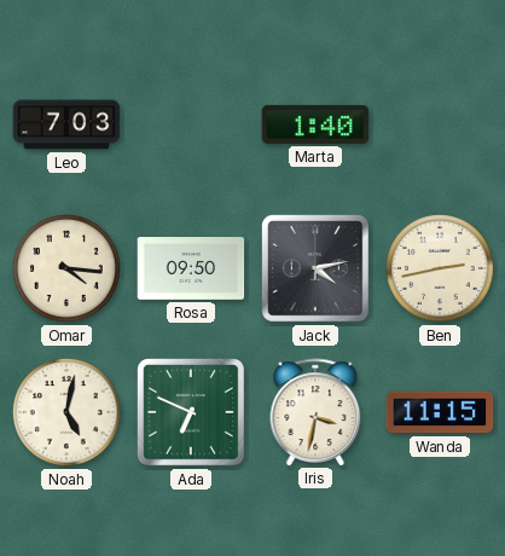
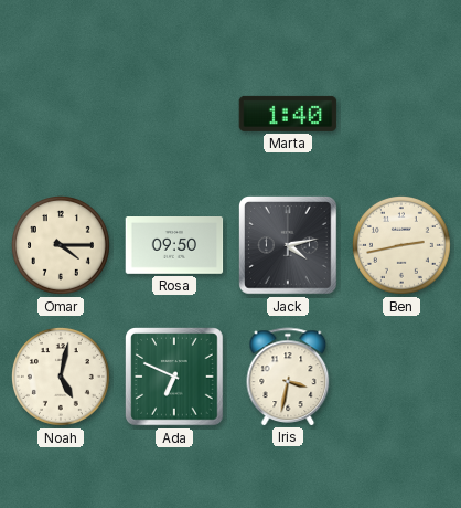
Leo: 7:03 -> none
Omar: 4:16 -> 4:15
Wanda: 11:15 -> none
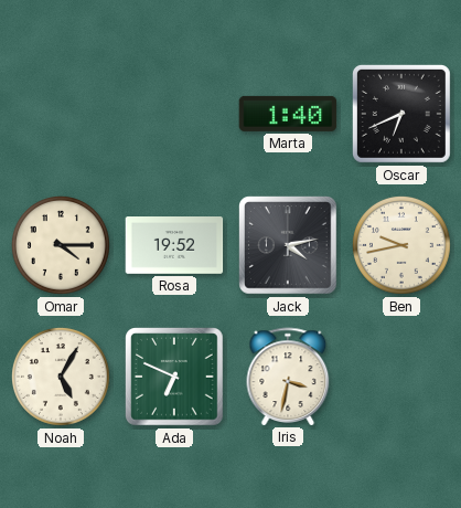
Oscar: none -> 6:41
Rosa: 09:50 -> 19:52
Ben: 2:43 -> 9:43
Noah: 5:02 -> 5:05
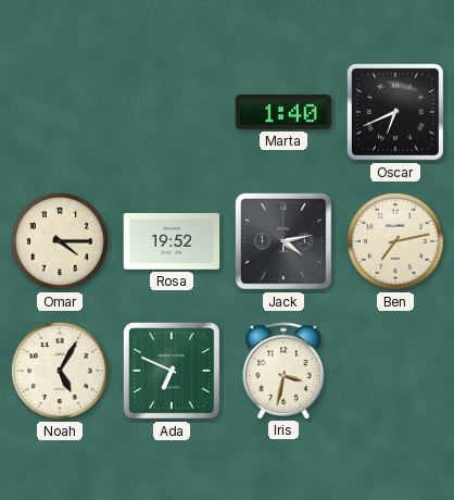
Ben: 9:43 -> 7:13
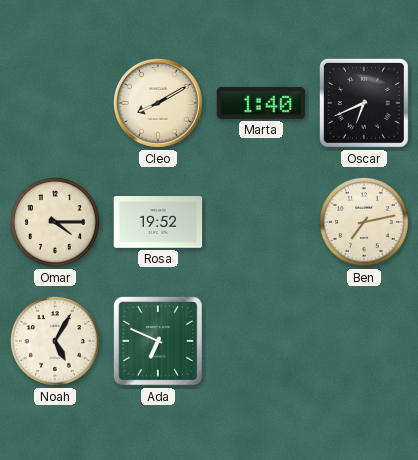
Cleo: none -> 8:10
Jack: 4:13 -> none
Iris: 3:32 -> none
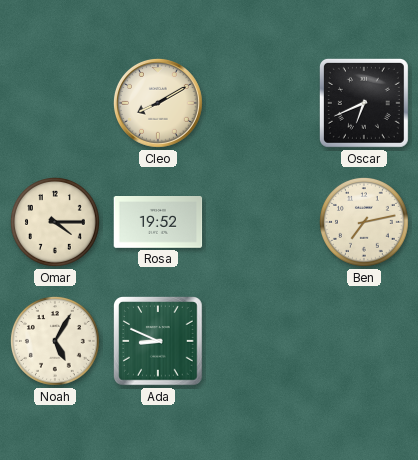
Marta: 1:40 -> none
Ada: 6:49 -> 8:49
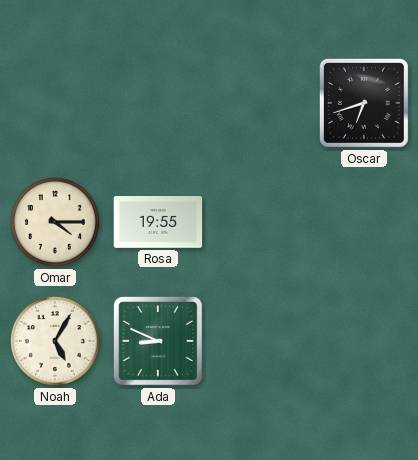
Cleo: 8:10 -> none
Oscar: 6:41 -> 6:42
Rosa: 19:52 -> 19:55
Ben: 7:13 -> none
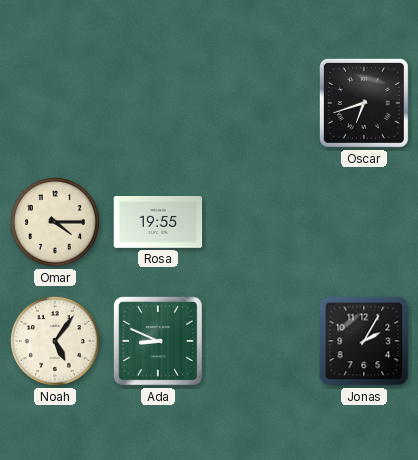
Noah: 5:05 -> 5:06
Jonas: none -> 2:05
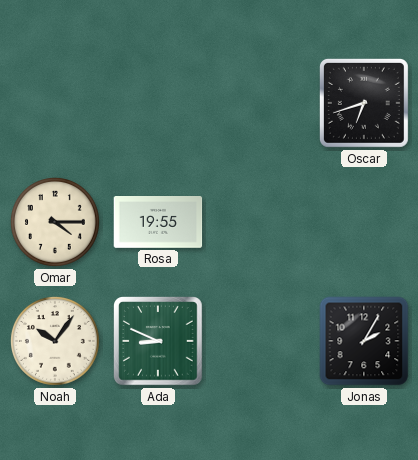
Noah: 5:06 -> 10:06
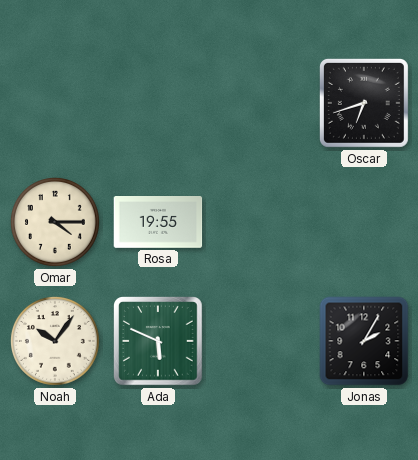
Ada: 8:49 -> 5:49
